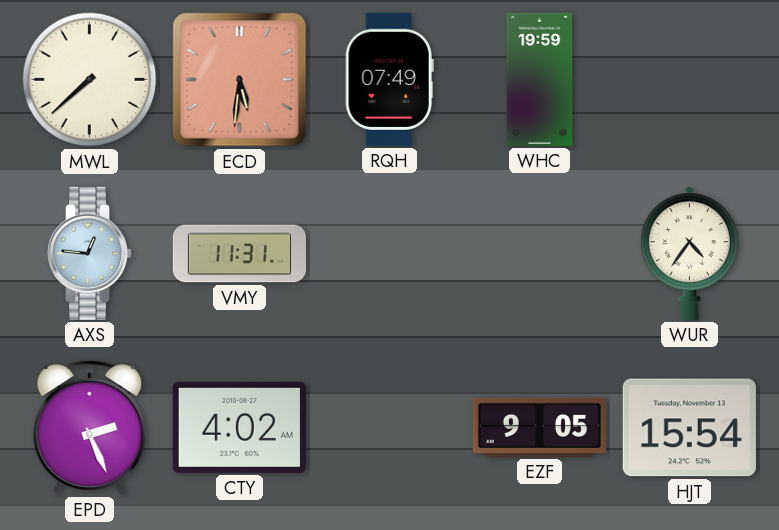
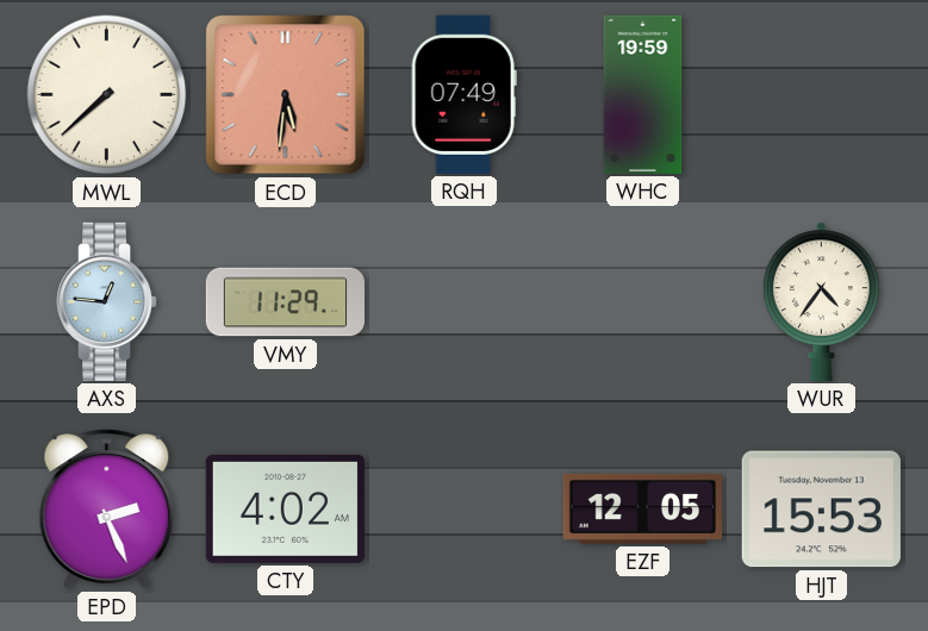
VMY: 11:31 -> 11:29
EZF: 9:05 -> 12:05
HJT: 15:54 -> 15:53
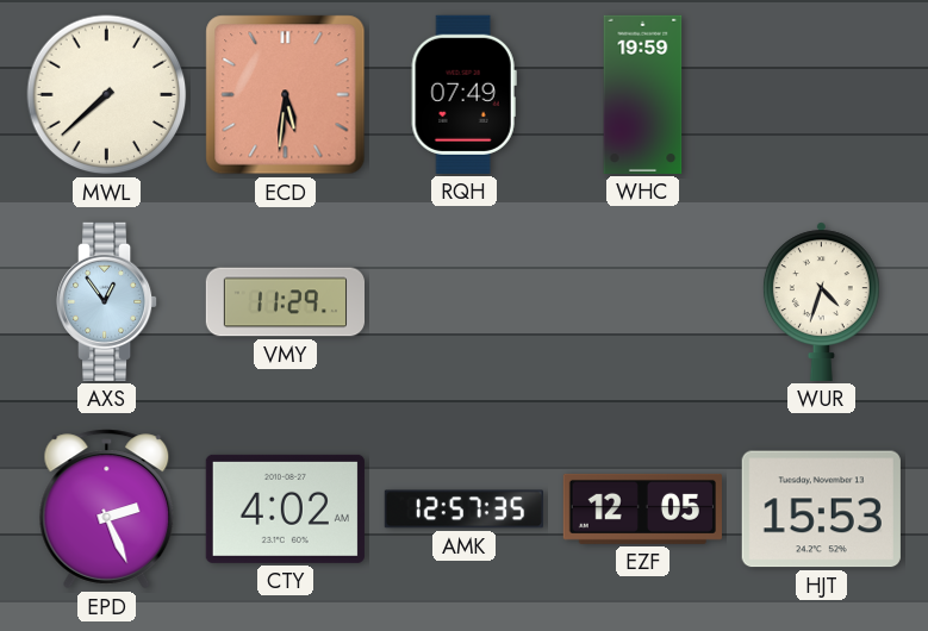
AXS: 12:46 -> 12:54
WUR: 4:36 -> 4:33
AMK: none -> 12:57
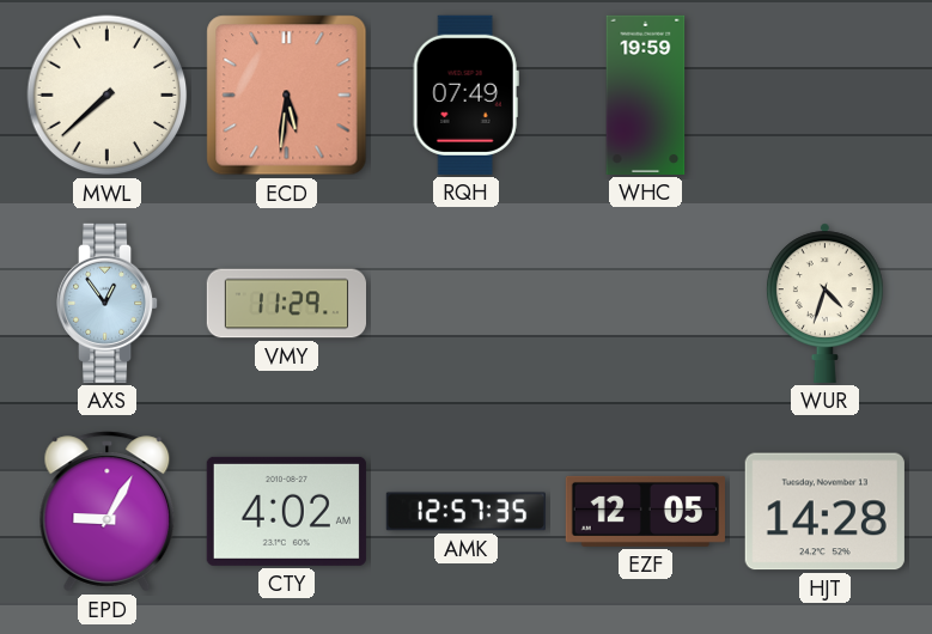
EPD: 2:26 -> 9:05
HJT: 15:53 -> 14:28
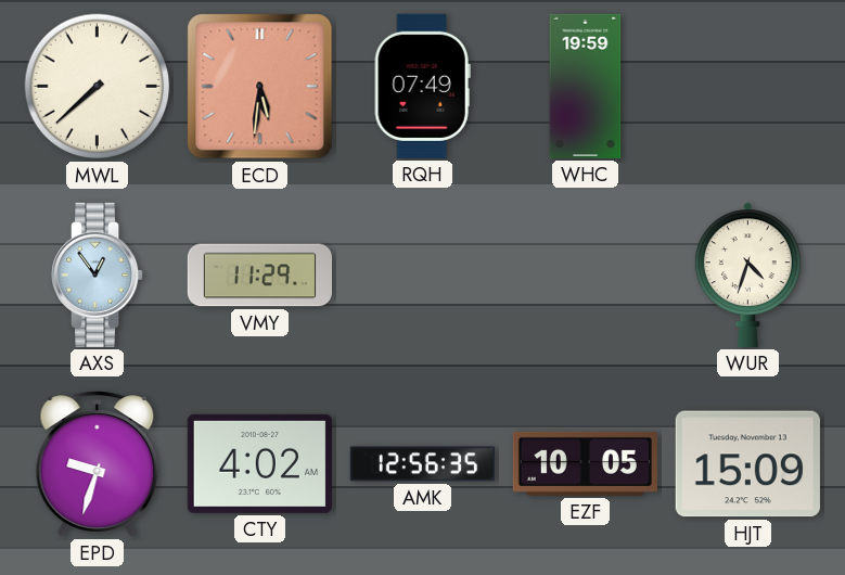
EPD: 9:05 -> 9:33
AMK: 12:57 -> 12:56
EZF: 12:05 -> 10:05
HJT: 14:28 -> 15:09
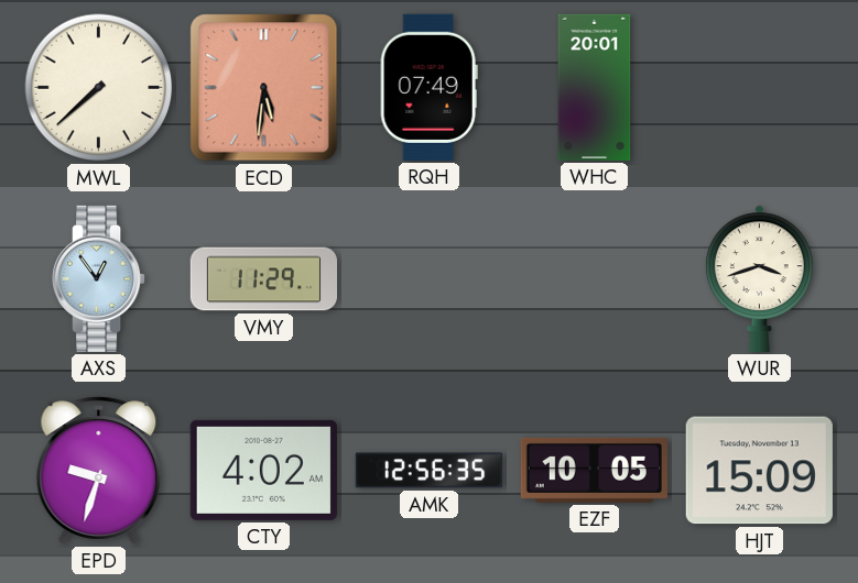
WHC: 19:59 -> 20:01
WUR: 4:33 -> 3:42
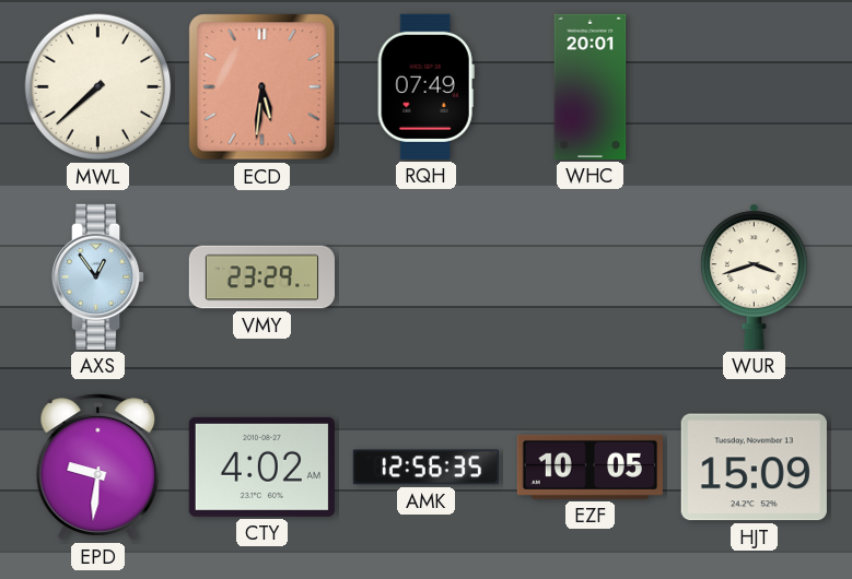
VMY: 11:29 -> 23:29
EPD: 9:33 -> 9:31
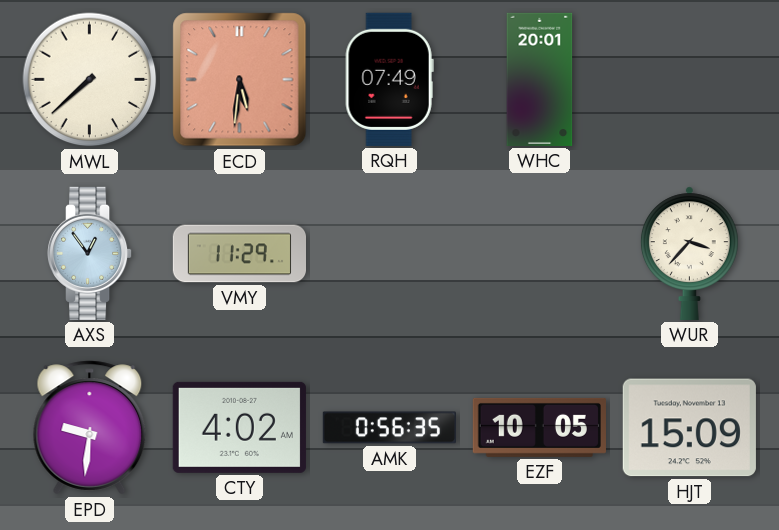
VMY: 23:29 -> 11:29
WUR: 3:42 -> 3:37
AMK: 12:56 -> 0:56
